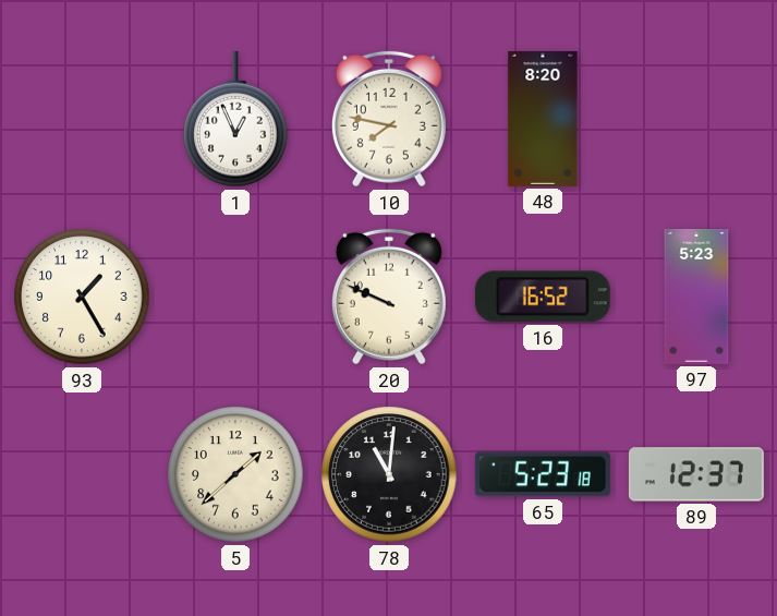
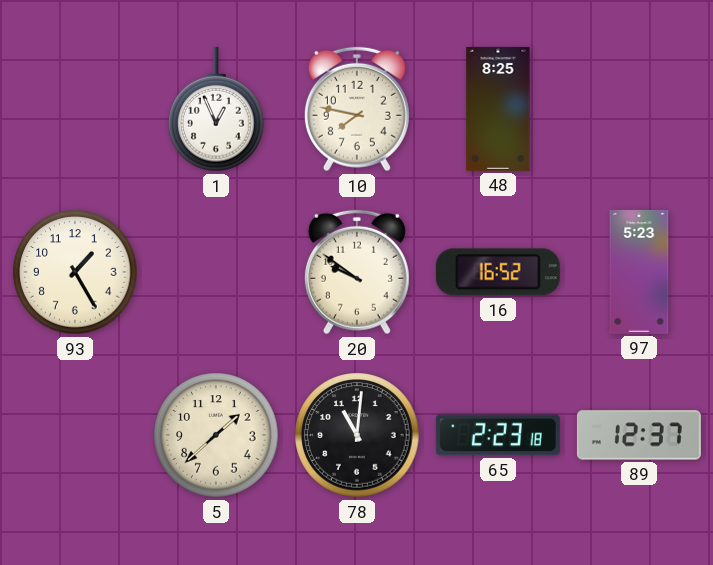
48: 8:20 -> 8:25
20: 9:49 -> 9:51
65: 5:23 -> 2:23
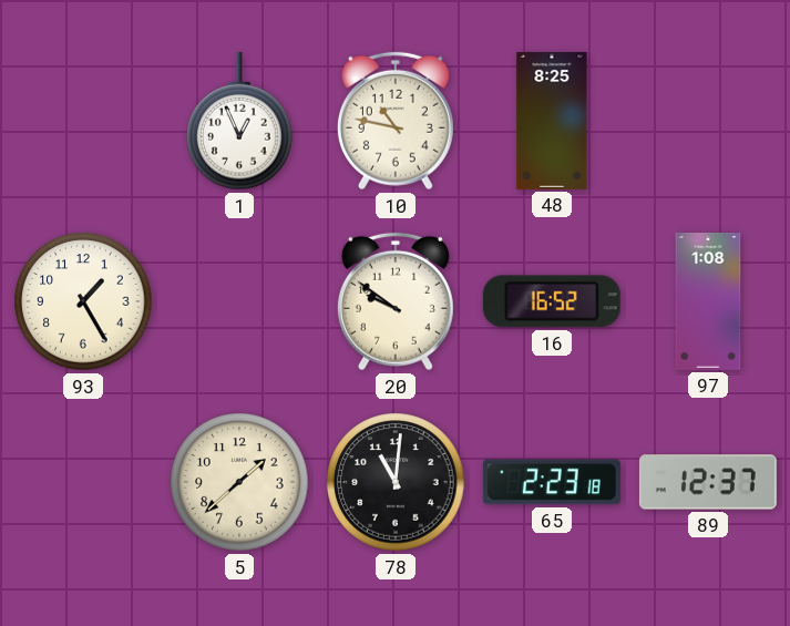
10: 7:47 -> 10:47
97: 5:23 -> 1:08
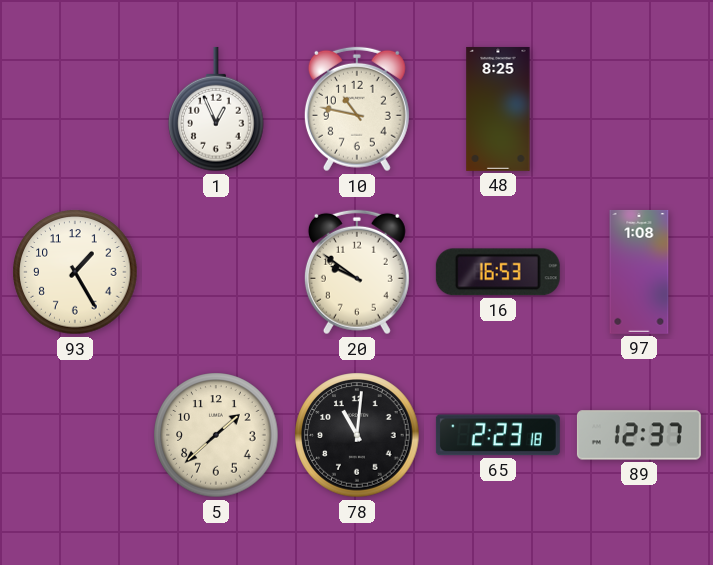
16: 16:52 -> 16:53
